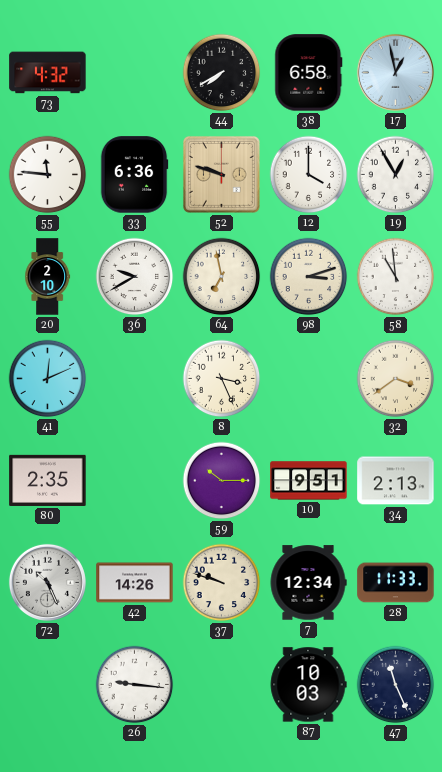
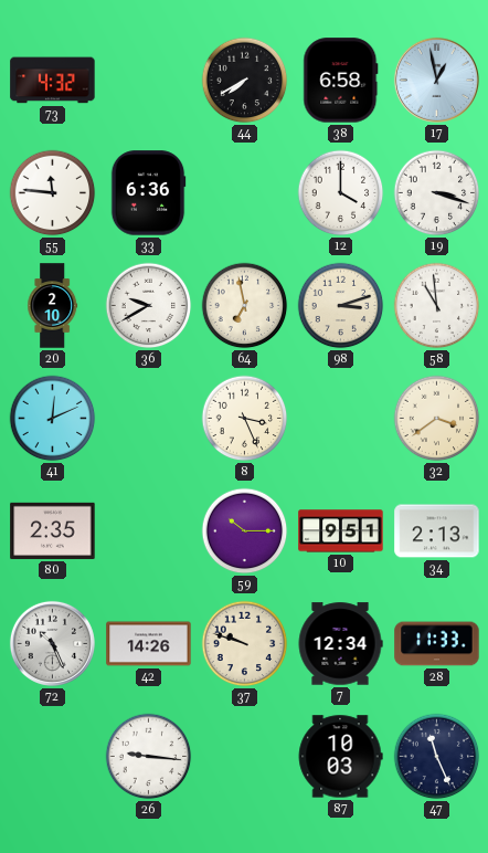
52: 9:48 -> none
19: 12:55 -> 3:18
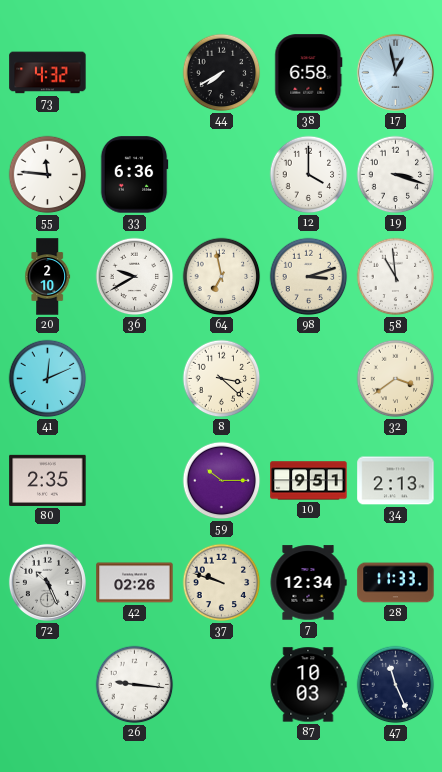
8: 3:26 -> 3:22
42: 14:26 -> 02:26
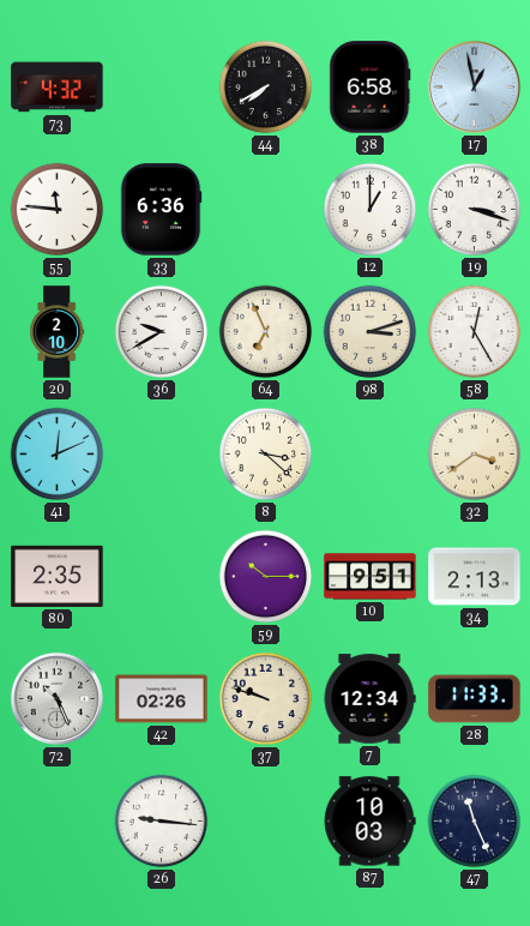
12: 4:00 -> 1:00
64: 6:58 -> 6:56
58: 10:59 -> 12:25
